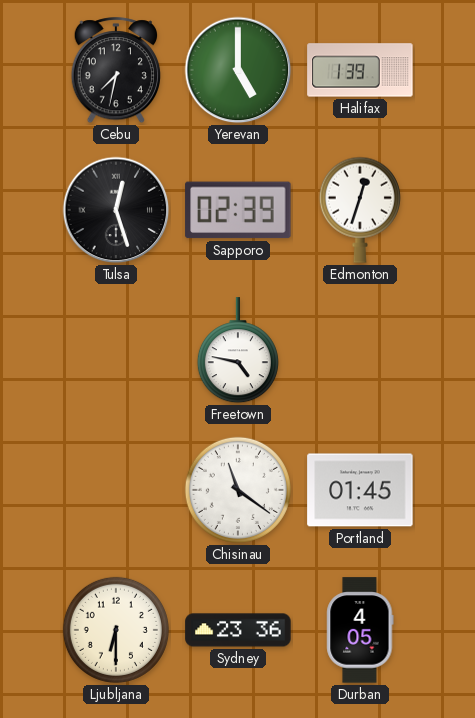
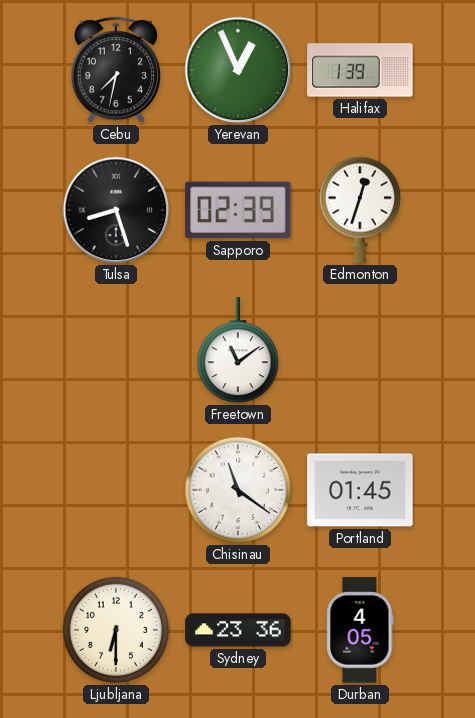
Yerevan: 5:00 -> 12:56
Tulsa: 12:27 -> 8:27
Freetown: 4:47 -> 11:09
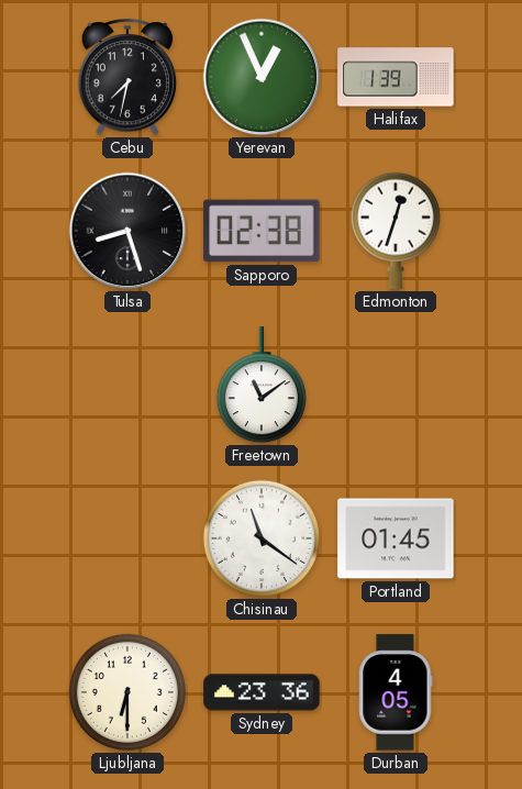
Sapporo: 02:39 -> 02:38
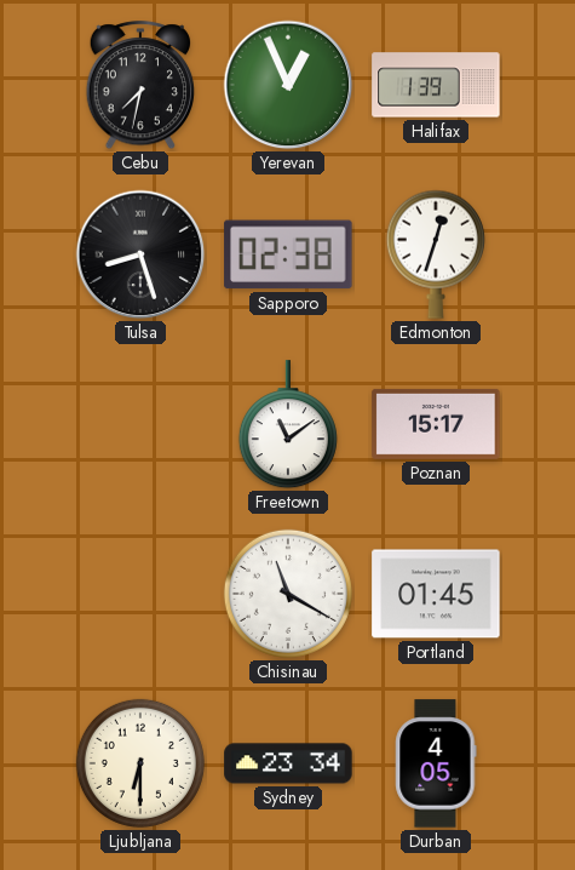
Poznan: none -> 15:17
Chisinau: 11:21 -> 11:20
Sydney: 23:36 -> 23:34
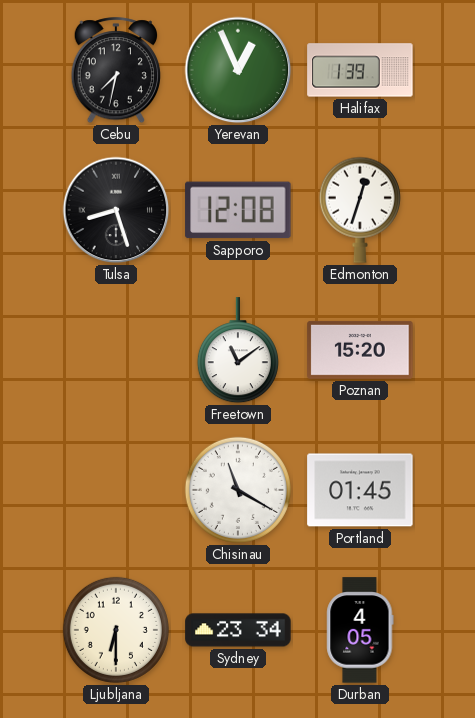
Sapporo: 02:38 -> 12:08
Poznan: 15:17 -> 15:20
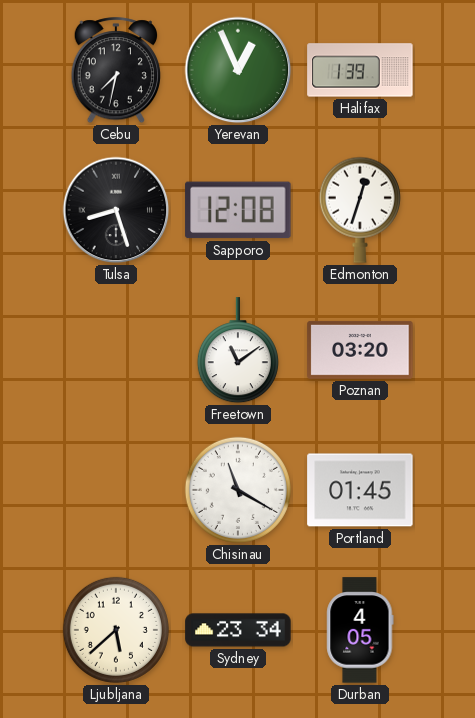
Poznan: 15:20 -> 03:20
Ljubljana: 6:30 -> 5:38
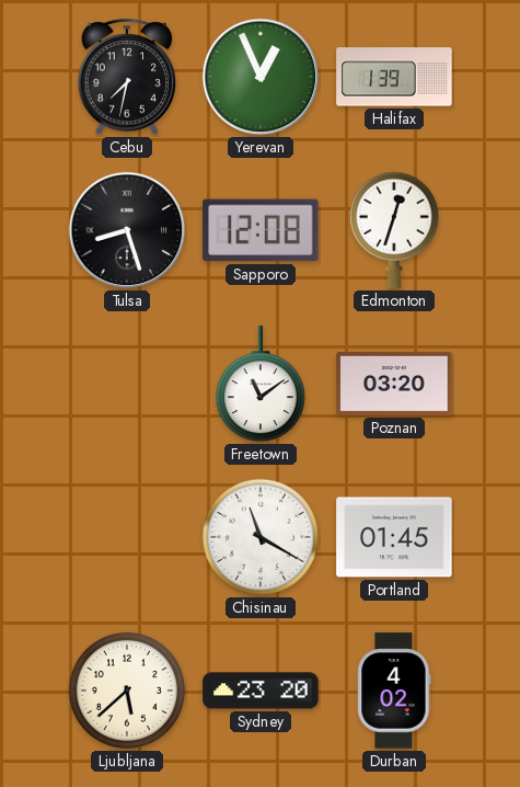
Sydney: 23:34 -> 23:20
Durban: 4:05 -> 4:02
